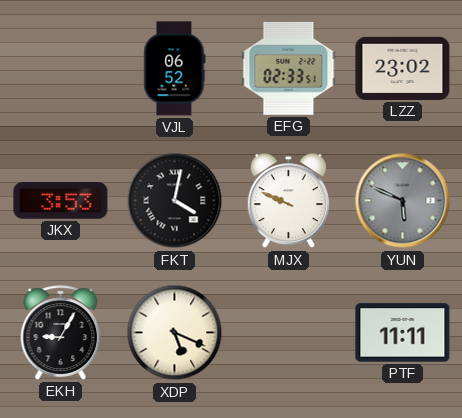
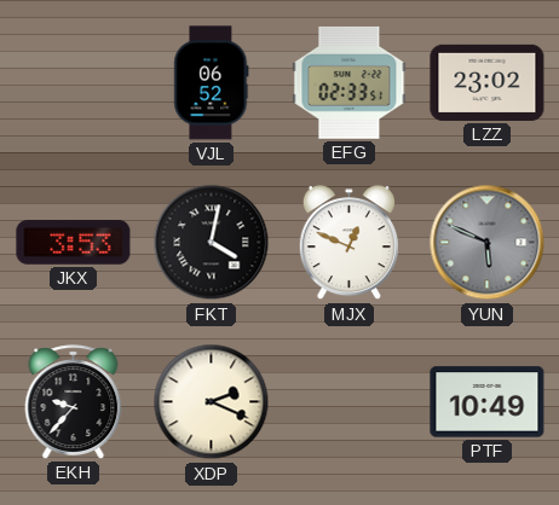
MJX: 9:49 -> 12:49
EKH: 9:05 -> 9:37
XDP: 5:19 -> 2:19
PTF: 11:11 -> 10:49
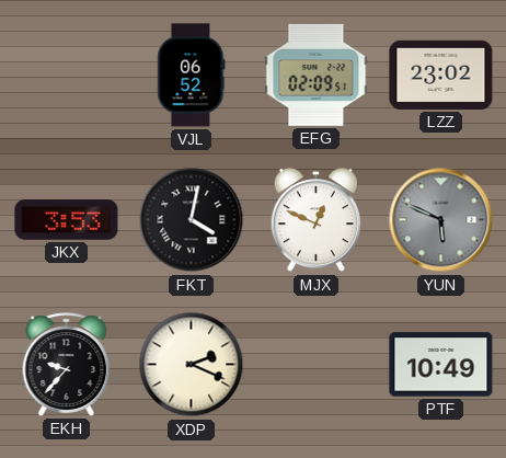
EFG: 02:33 -> 02:09
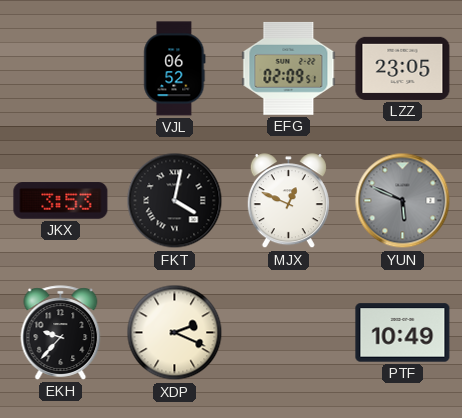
LZZ: 23:02 -> 23:05
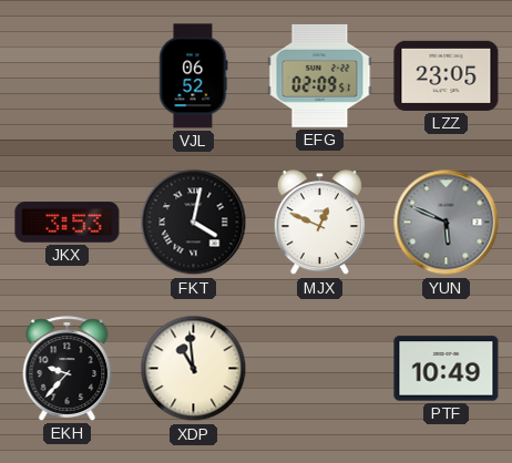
XDP: 2:19 -> 10:59
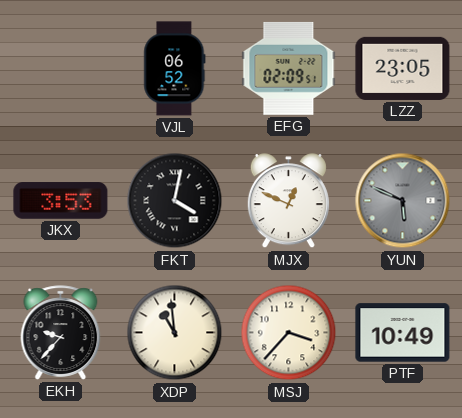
MSJ: none -> 3:37
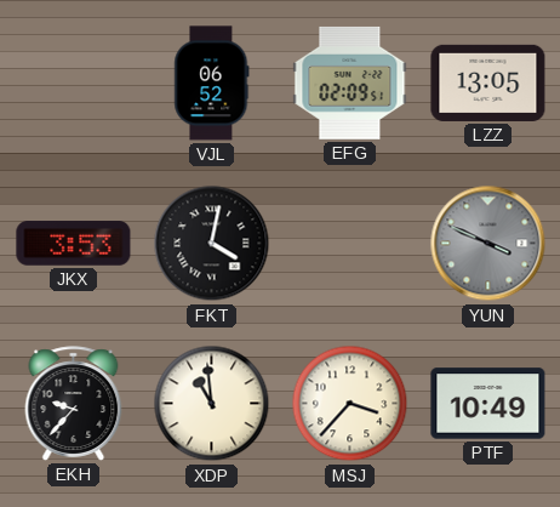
LZZ: 23:05 -> 13:05
MJX: 12:49 -> none
YUN: 5:49 -> 3:49
